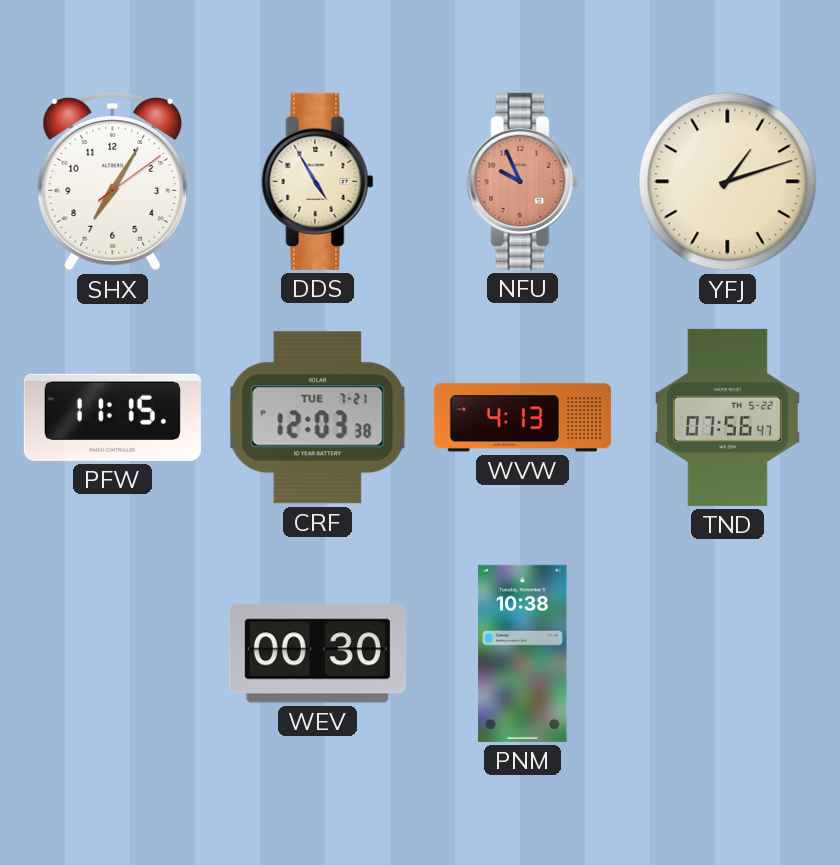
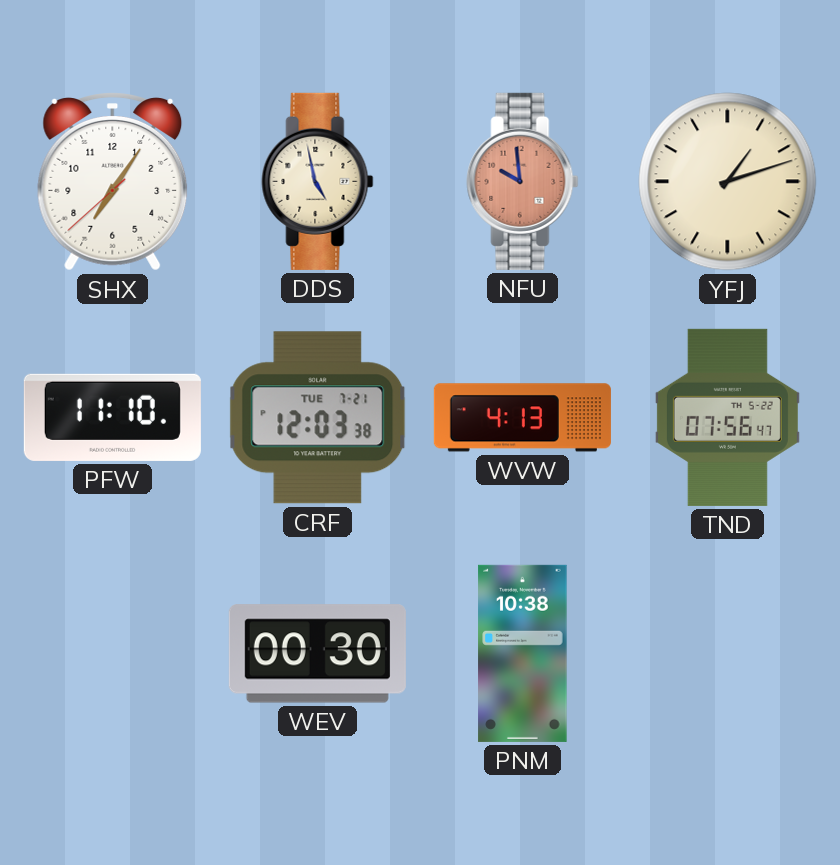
SHX: 7:05:09 -> 7:05:38
DDS: 4:55 -> 4:58
NFU: 9:56 -> 9:59
PFW: 11:15 -> 11:10
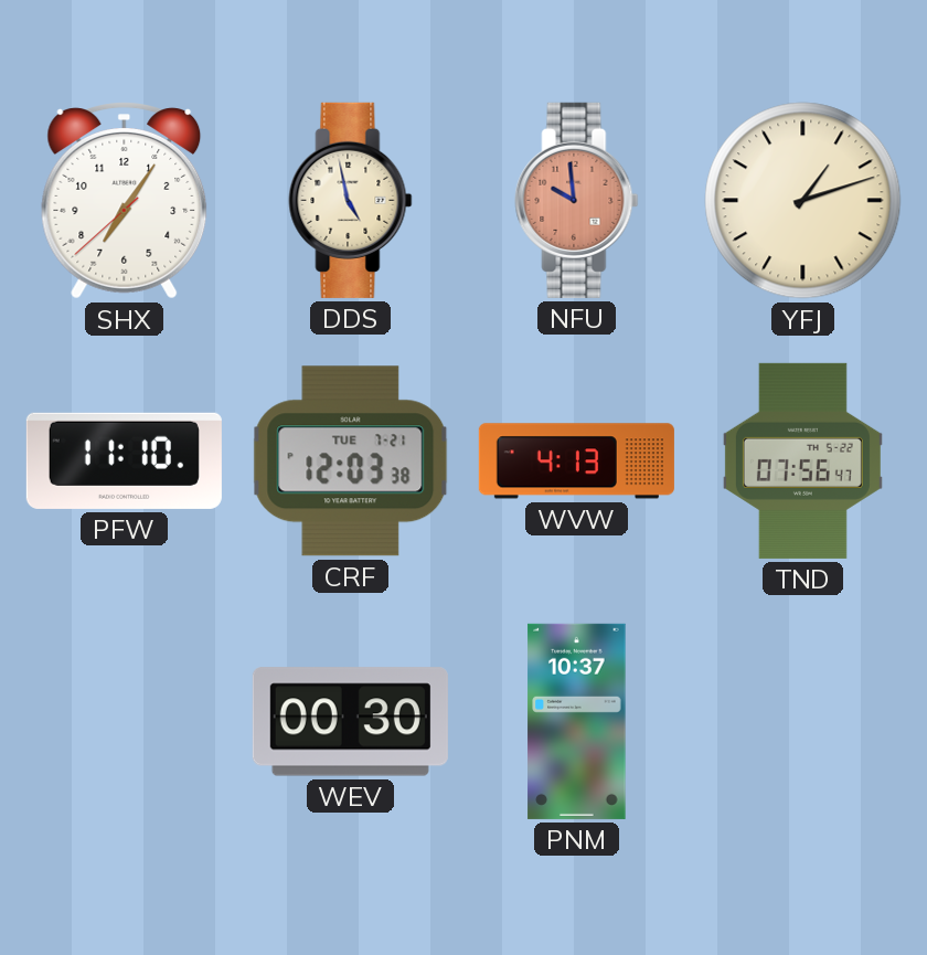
PNM: 10:38 -> 10:37
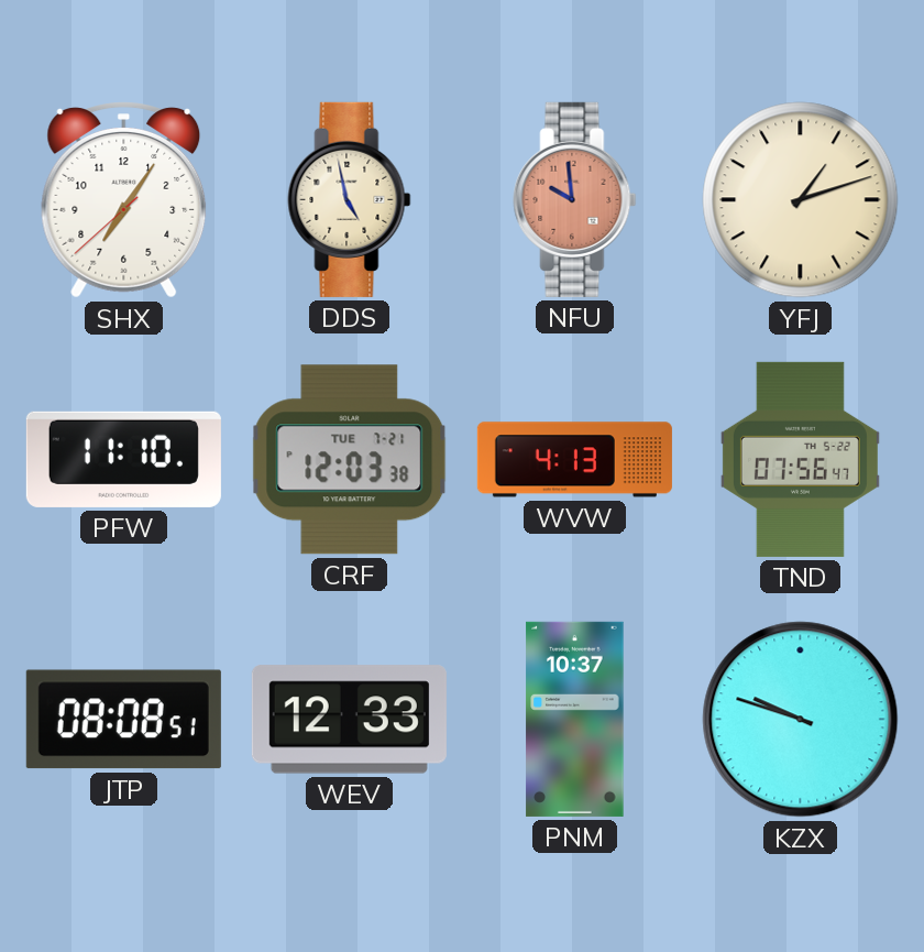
JTP: none -> 08:08
WEV: 00:30 -> 12:33
KZX: none -> 9:48
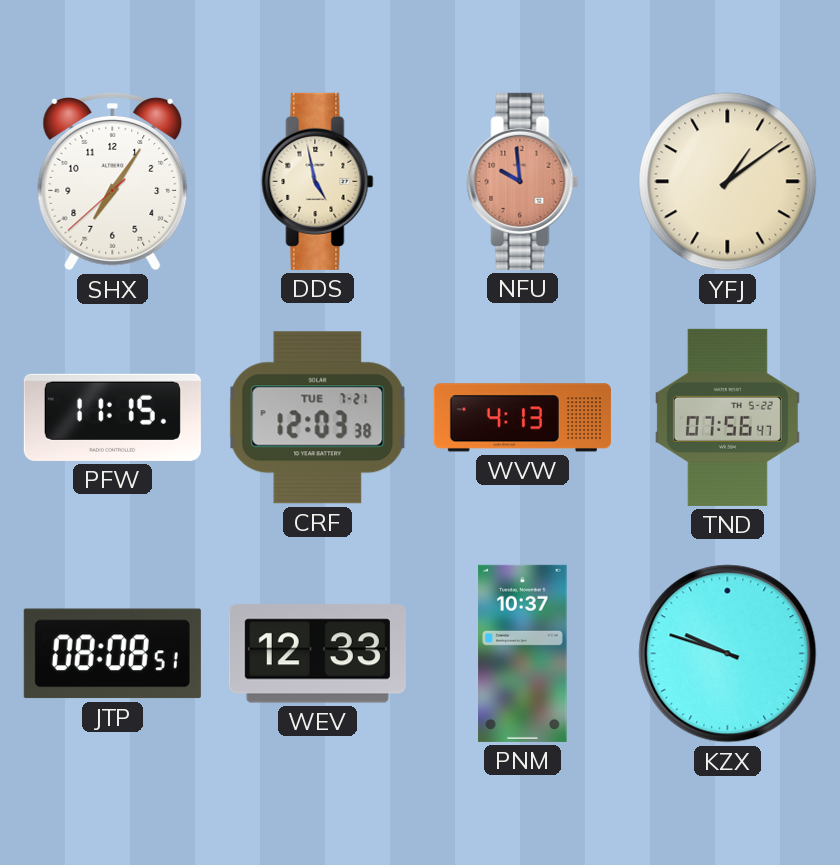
YFJ: 1:12 -> 1:09
PFW: 11:10 -> 11:15
